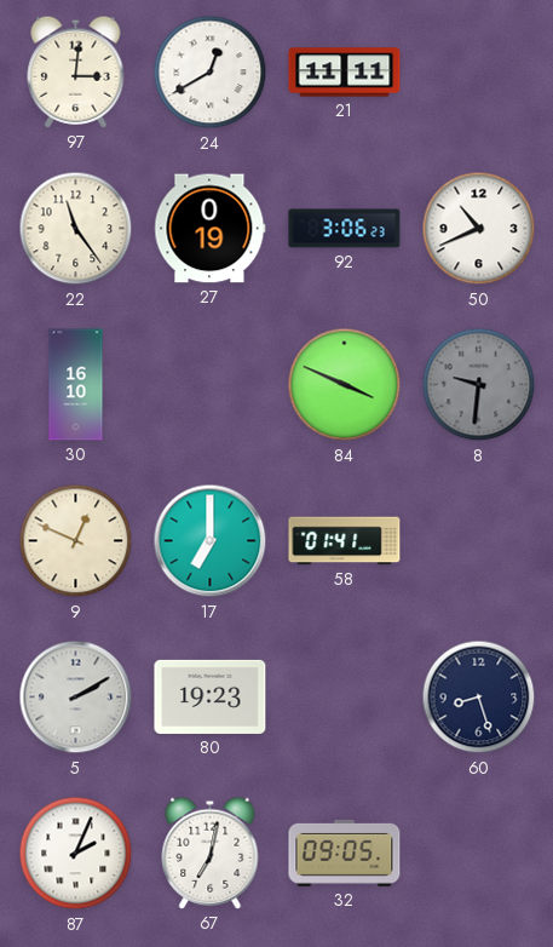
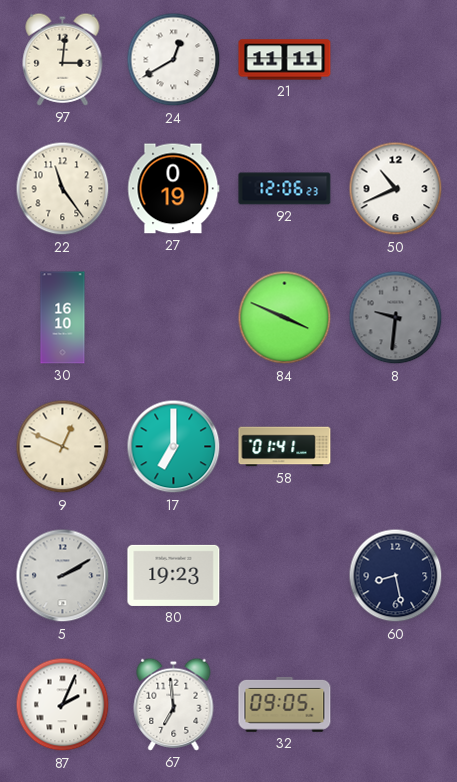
92: 3:06 -> 12:06
60: 8:27 -> 8:28
67: 7:02 -> 6:59
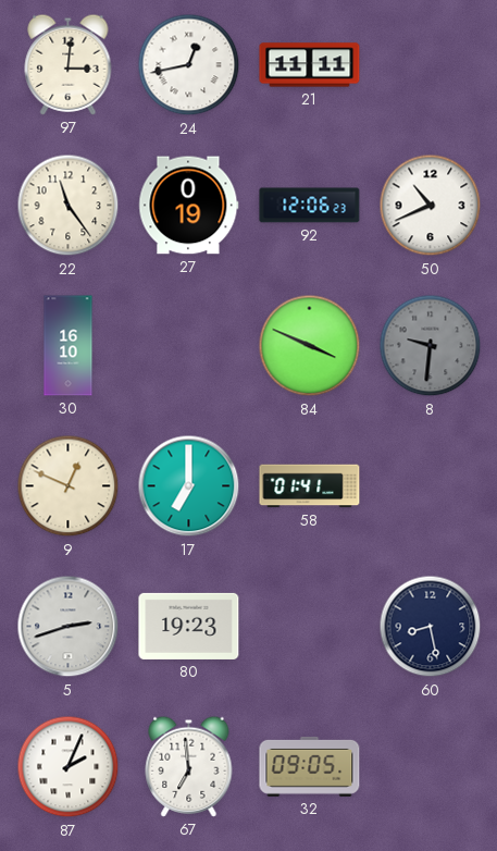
24: 12:40 -> 12:43
5: 2:10 -> 2:42
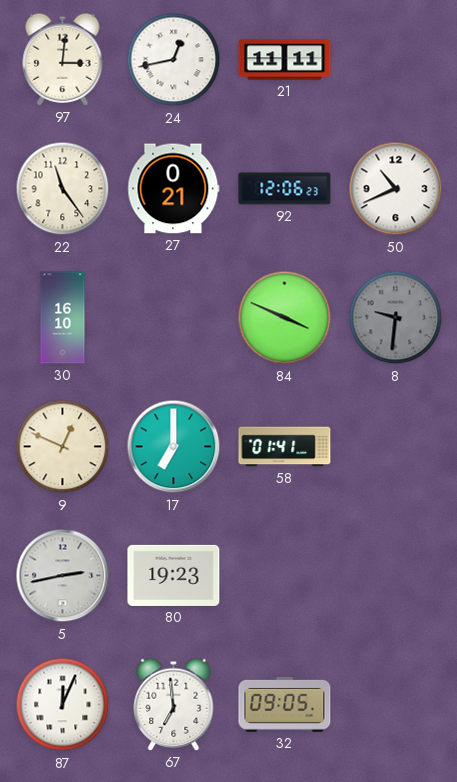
27: 0:19 -> 0:21
5: 2:42 -> 2:43
60: 8:28 -> none
87: 2:04 -> 12:04
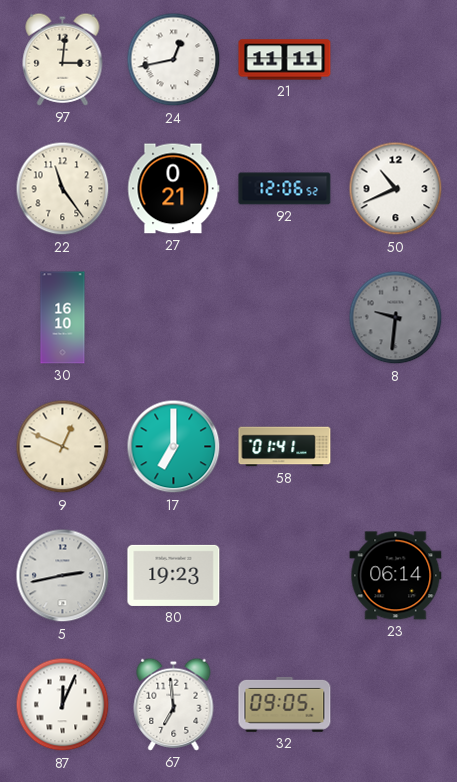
92: 12:06:23 -> 12:06:52
84: 3:49 -> none
23: none -> 06:14
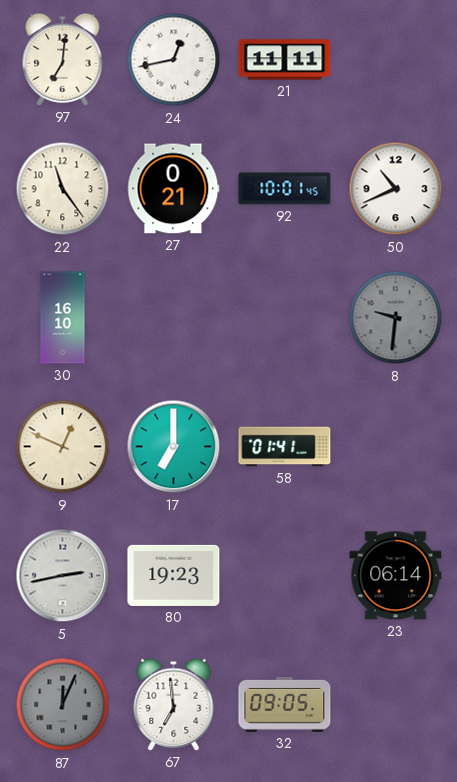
97: 3:01 -> 7:01
92: 12:06 -> 10:01
87 dial: white -> grey
